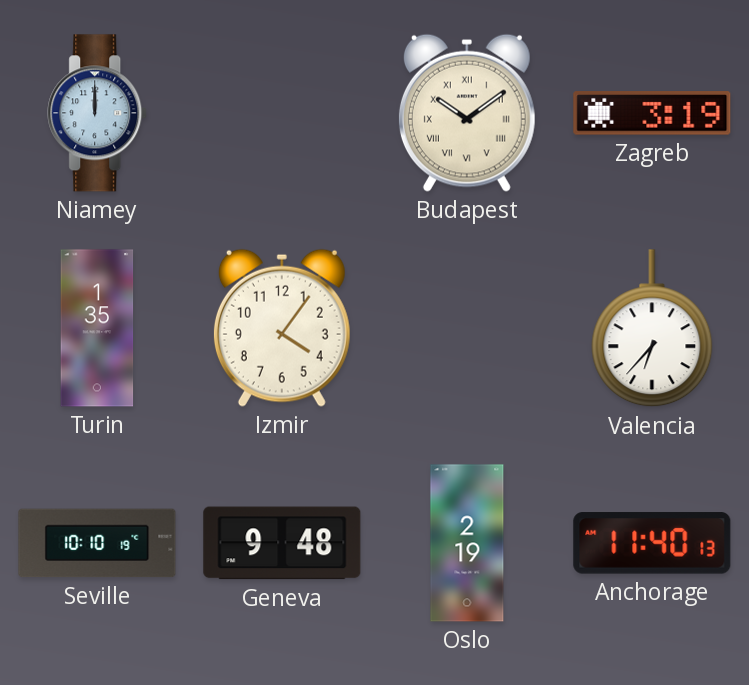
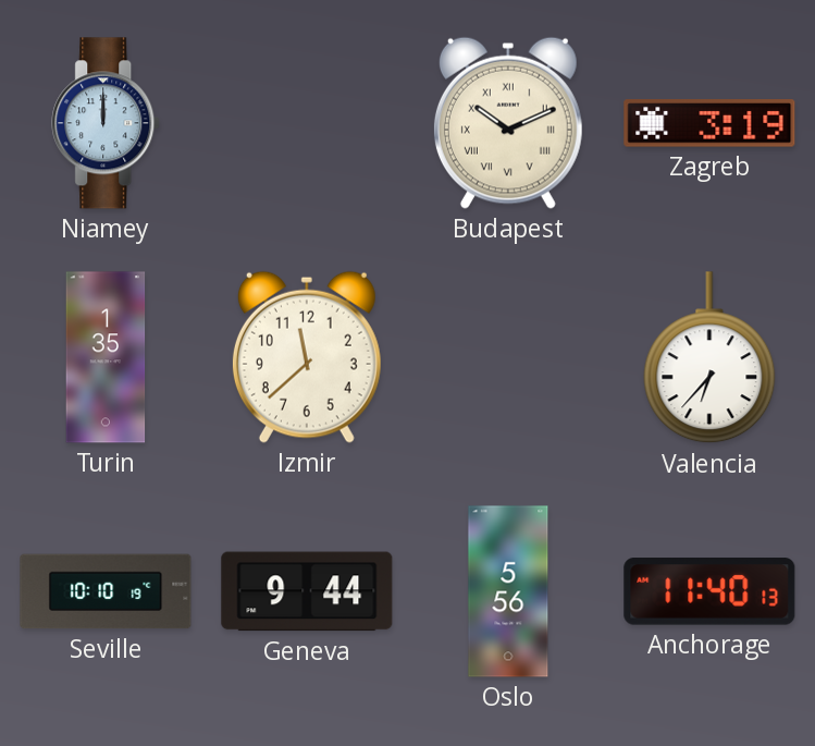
Budapest: 10:09 -> 10:11
Izmir: 4:06 -> 11:38
Geneva: 9:48 -> 9:44
Oslo: 2:19 -> 5:56
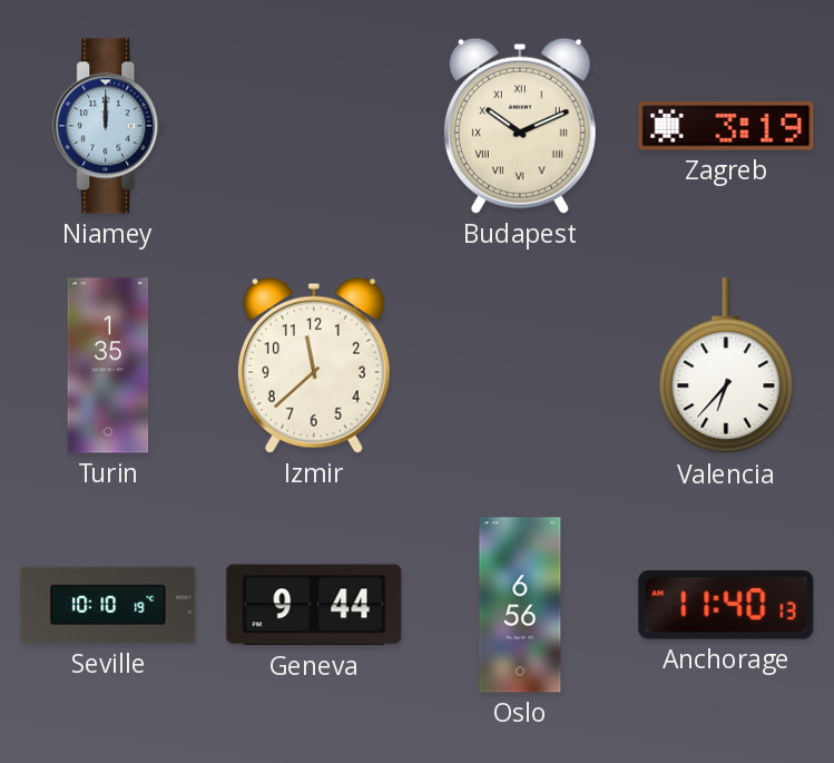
Oslo: 5:56 -> 6:56
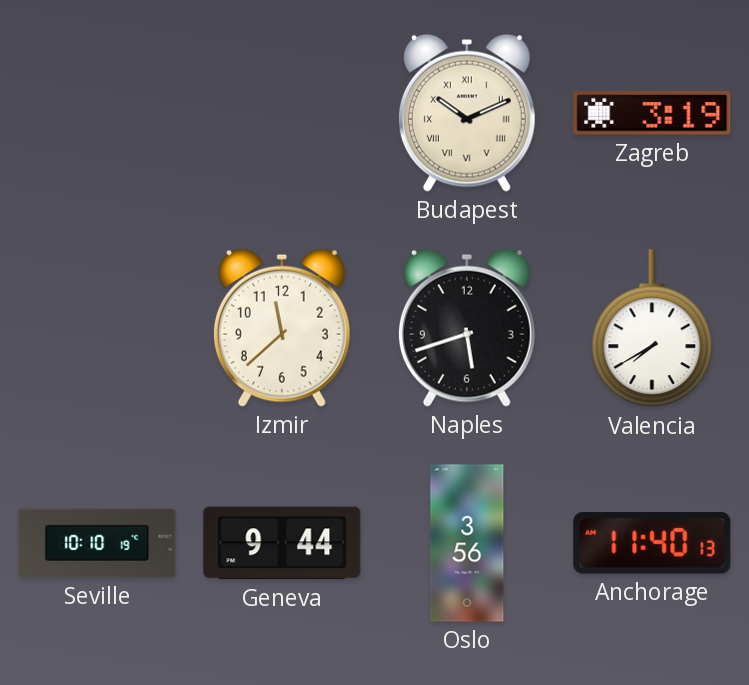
Niamey: 12:00 -> none
Turin: 1:35 -> none
Naples: none -> 5:42
Valencia: 6:37 -> 7:40
Oslo: 6:56 -> 3:56
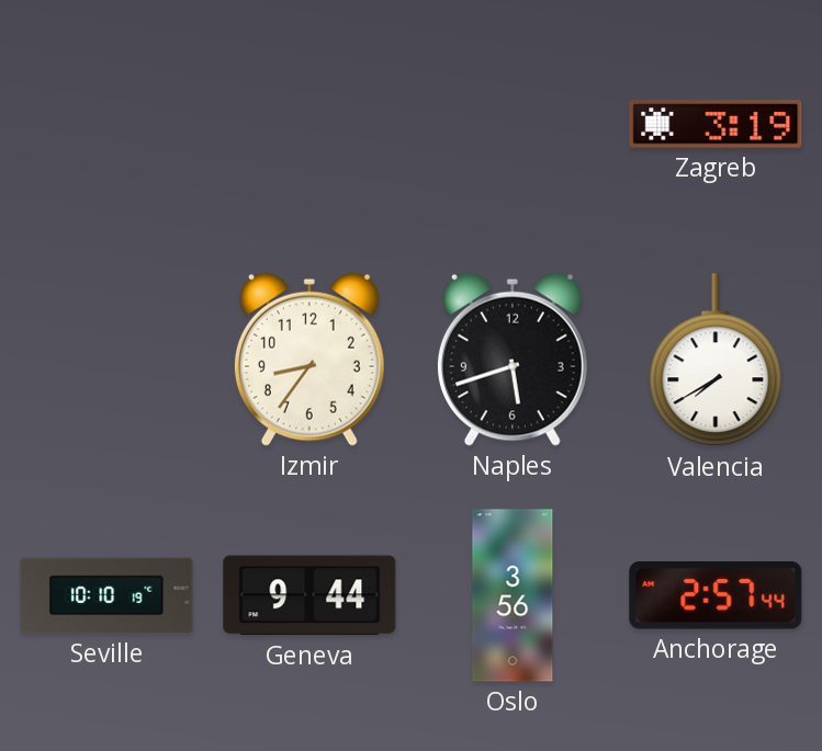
Budapest: 10:11 -> none
Izmir: 11:38 -> 8:36
Anchorage: 11:40 -> 2:57
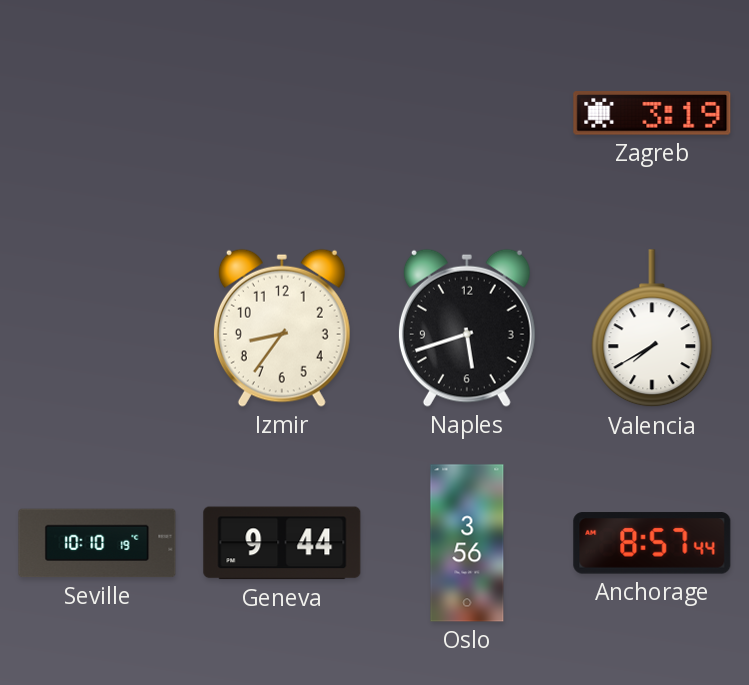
Anchorage: 2:57 -> 8:57
